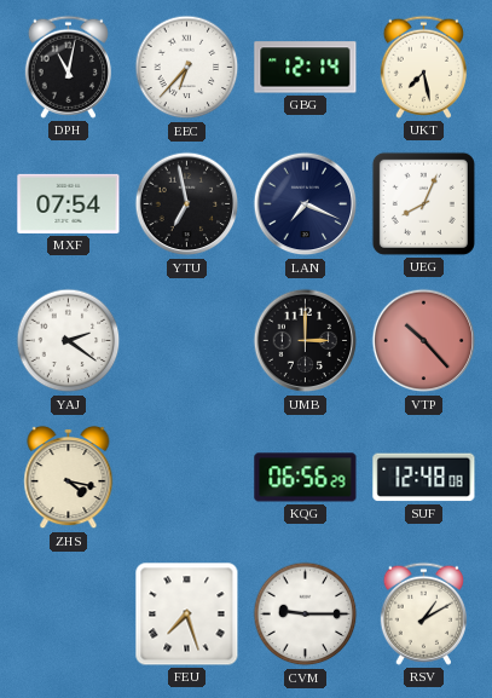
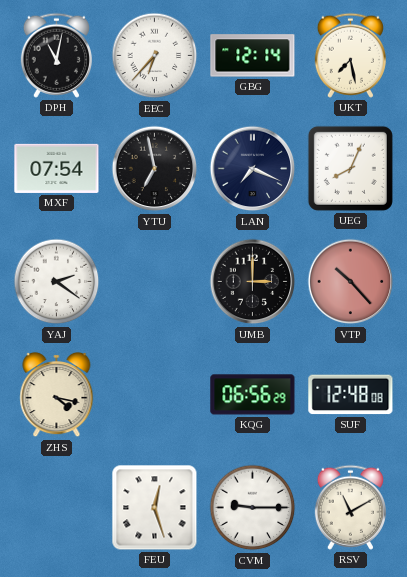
FEU: 7:27 -> 12:27
RSV: 1:10 -> 11:10
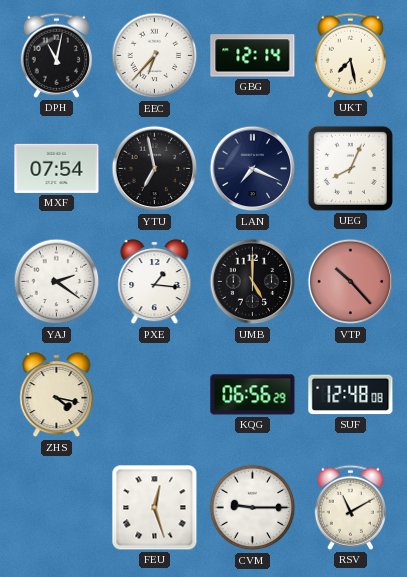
PXE: none -> 1:16
UMB: 3:00 -> 5:00
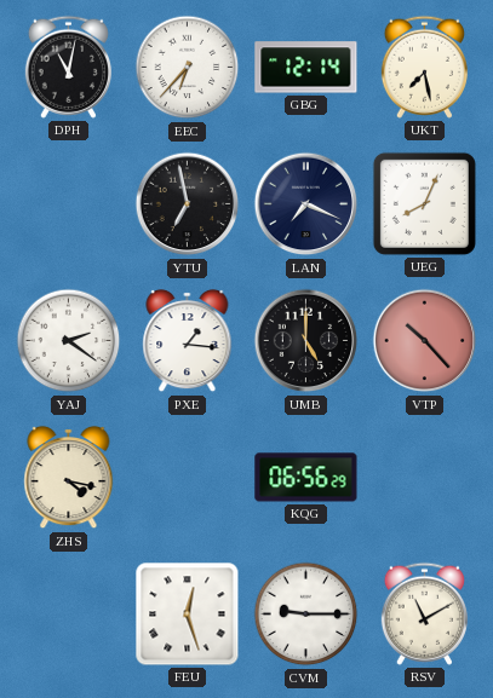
MXF: 07:54 -> none
SUF: 12:48 -> none
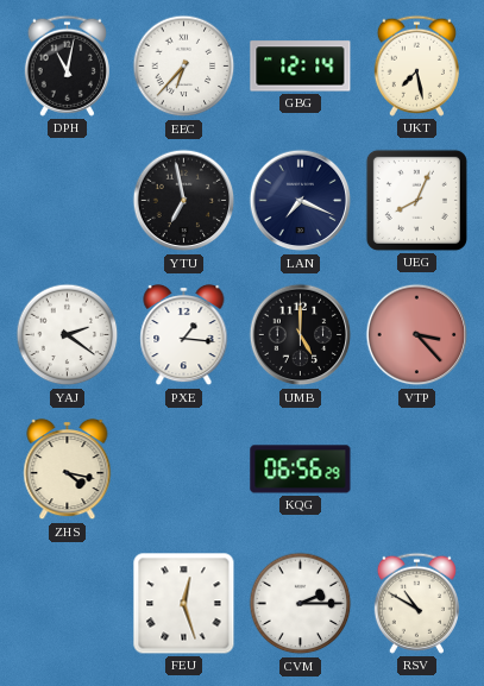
VTP: 10:23 -> 3:23
CVM: 9:15 -> 2:15
RSV: 11:10 -> 10:50
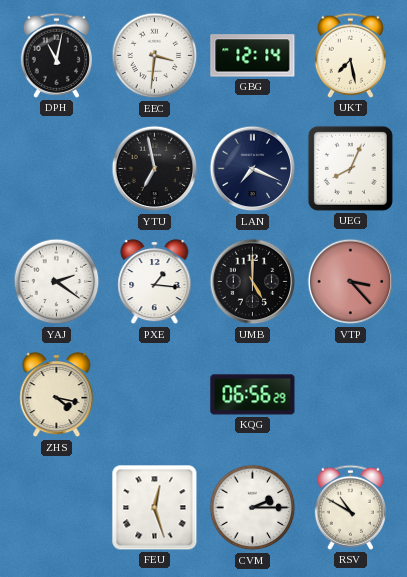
EEC: 6:37 -> 3:31
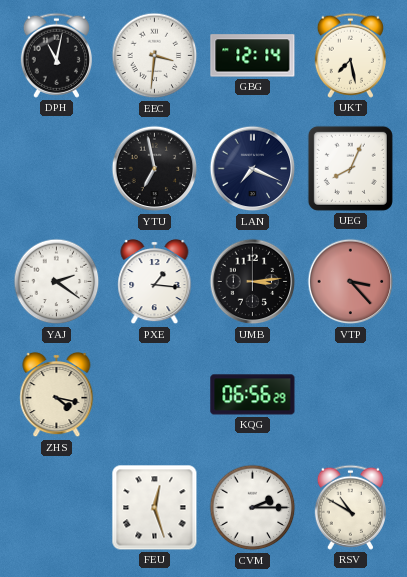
UMB: 5:00 -> 3:14
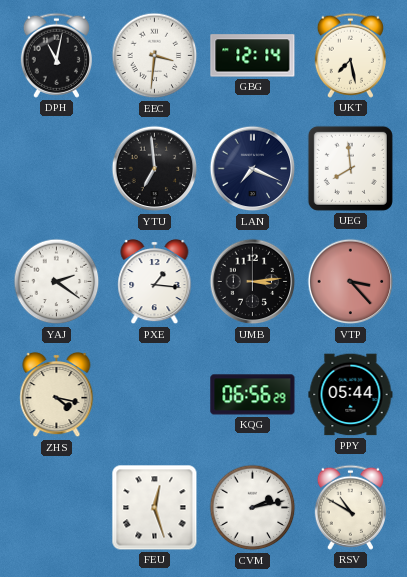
YTU: 6:58 -> 6:59
UEG: 8:04 -> 7:59
PPY: none -> 05:44
CVM: 2:15 -> 2:13
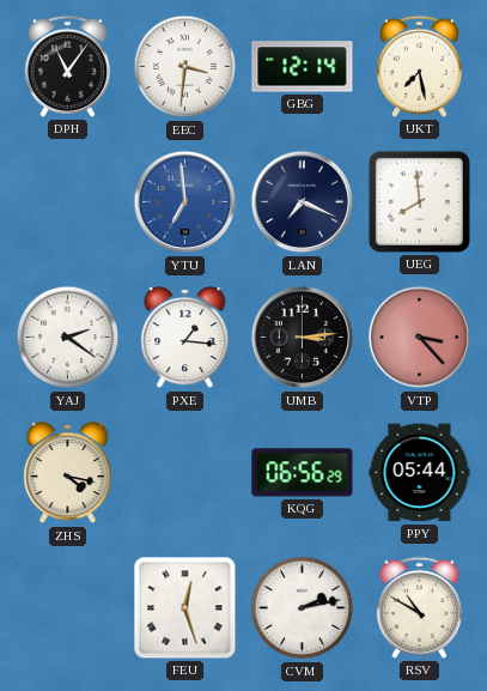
DPH: 11:02 -> 11:06
YTU dial: black -> blue
